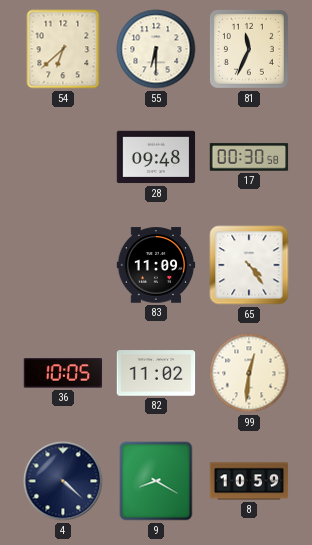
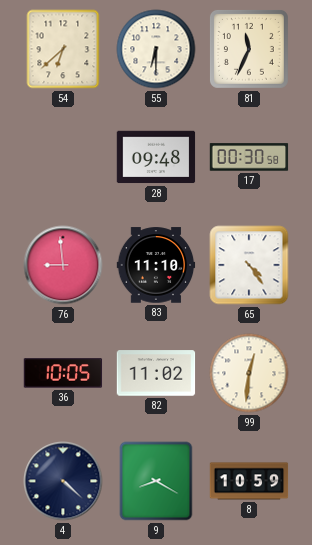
76: none -> 8:59
83: 11:09 -> 11:10
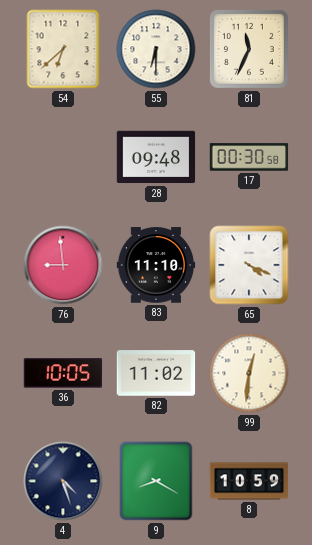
65: 4:24 -> 4:19
4: 4:22 -> 4:27
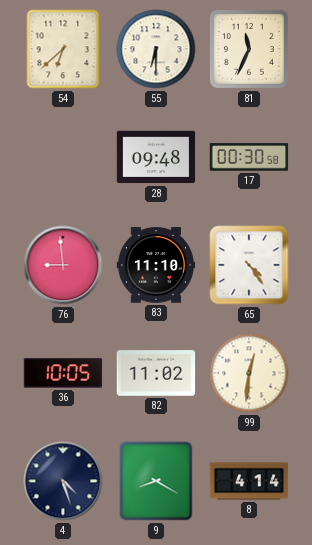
65: 4:19 -> 4:24
8: 10:59 -> 4:14
